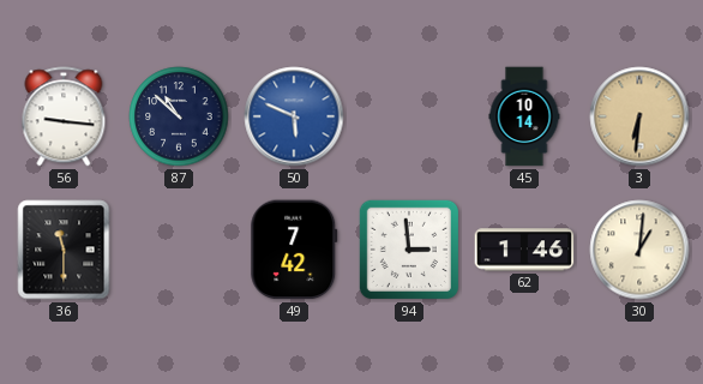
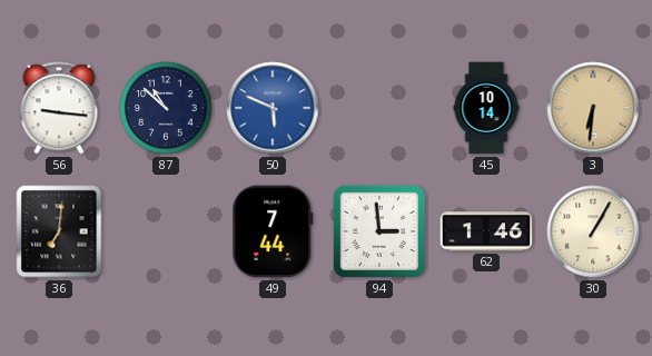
36: 11:30 -> 7:01
49: 7:42 -> 7:44
30: 1:01 -> 1:05
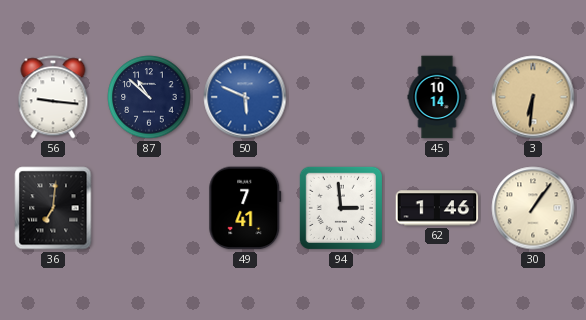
49: 7:44 -> 7:41
30: 1:05 -> 1:06
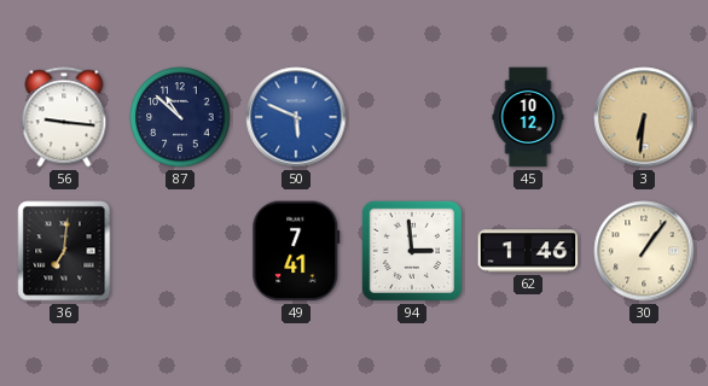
45: 10:14 -> 10:12
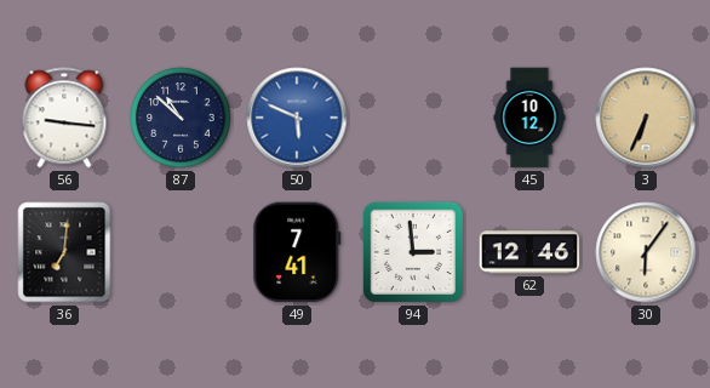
3: 6:31 -> 6:34
62: 1:46 -> 12:46
30: 1:06 -> 6:06
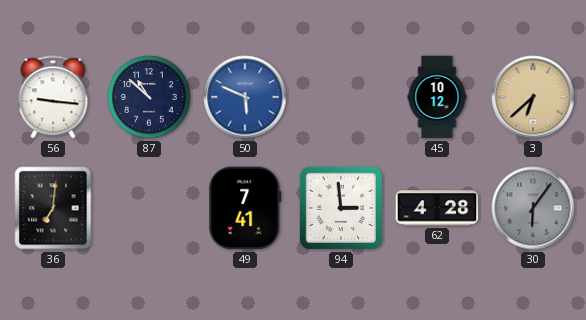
3: 6:34 -> 6:38
62: 12:46 -> 4:28
30 dial: cream -> grey
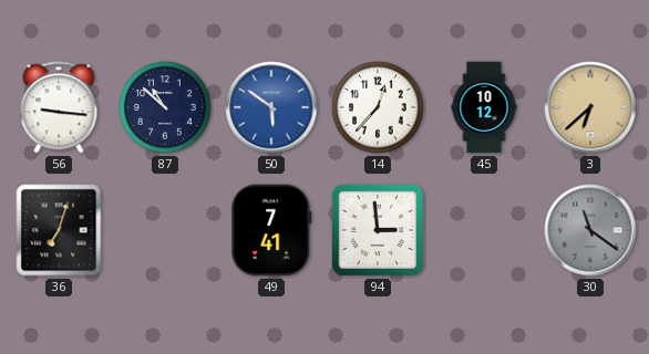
50: 5:49 -> 5:51
14: none -> 12:37
36: 7:01 -> 7:03
62: 4:28 -> none
30: 6:06 -> 11:21
